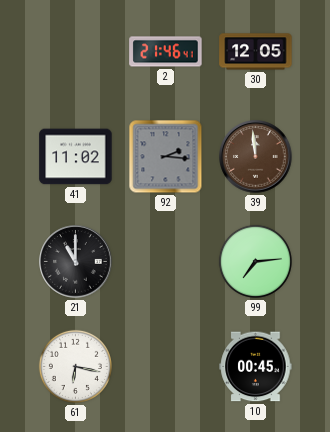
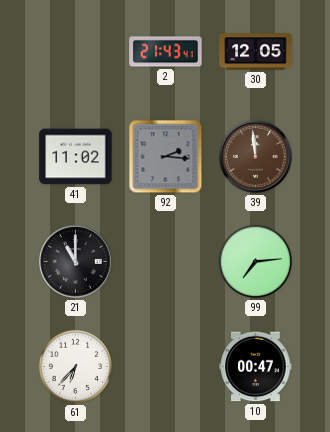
2: 21:46 -> 21:43
61: 6:17 -> 6:37
10: 00:45 -> 00:47
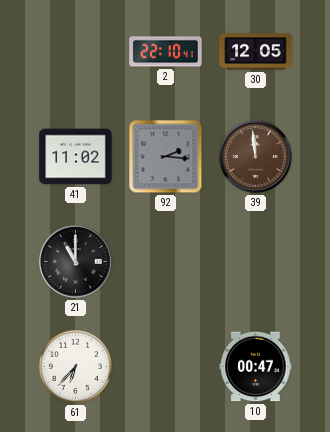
2: 21:43 -> 22:10
99: 7:14 -> none
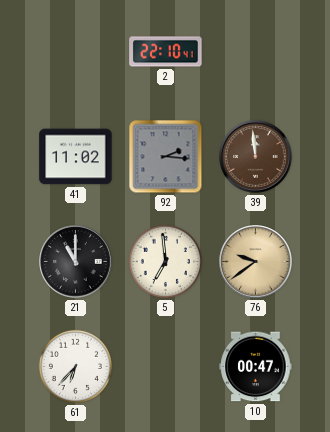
30: 12:05 -> none
5: none -> 6:59
76: none -> 9:39
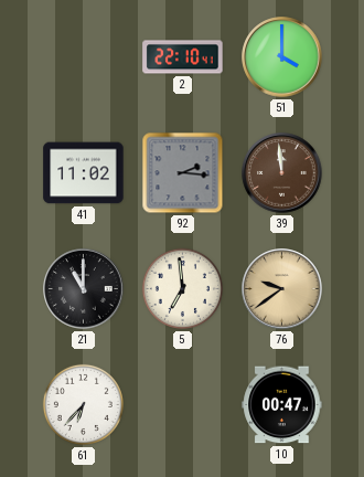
51: none -> 4:00
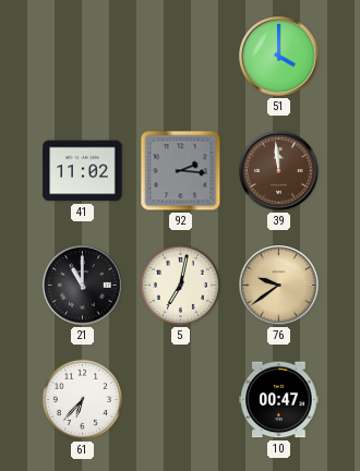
2: 22:10 -> none
5: 6:59 -> 7:02
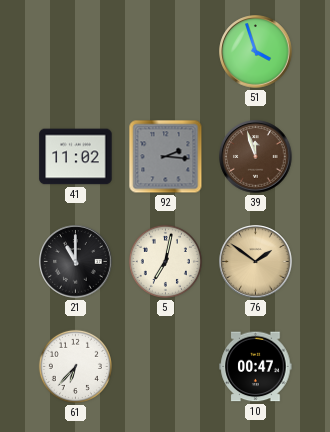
51: 4:00 -> 3:57
39: 11:59 -> 11:57
76: 9:39 -> 1:51
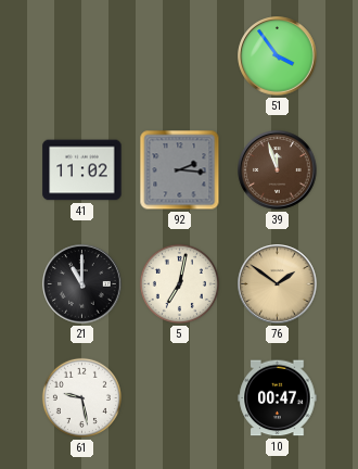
51: 3:57 -> 3:54
61: 6:37 -> 9:28
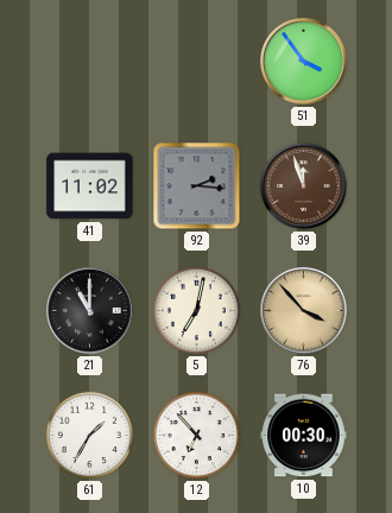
76: 1:51 -> 3:53
61: 9:28 -> 1:35
12: none -> 6:53
10: 00:47 -> 00:30
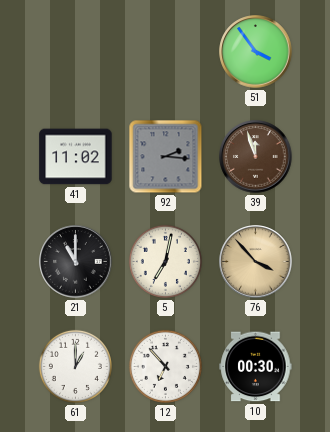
61: 1:35 -> 1:00
